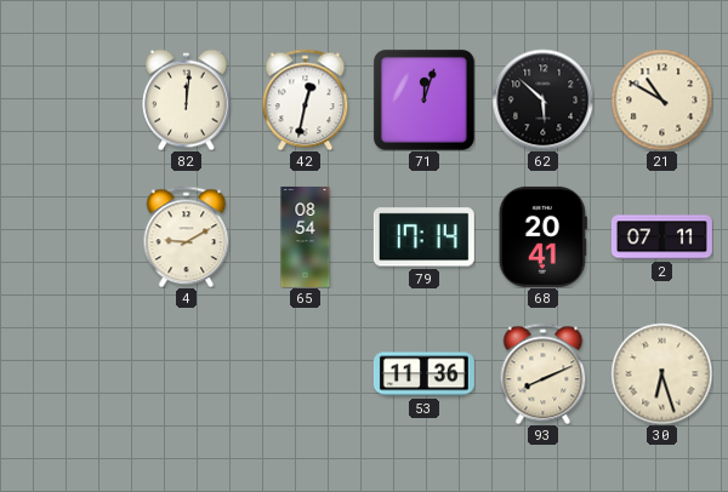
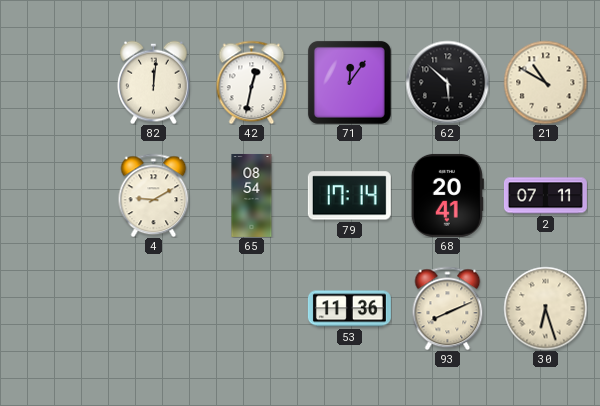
71: 12:03 -> 12:06
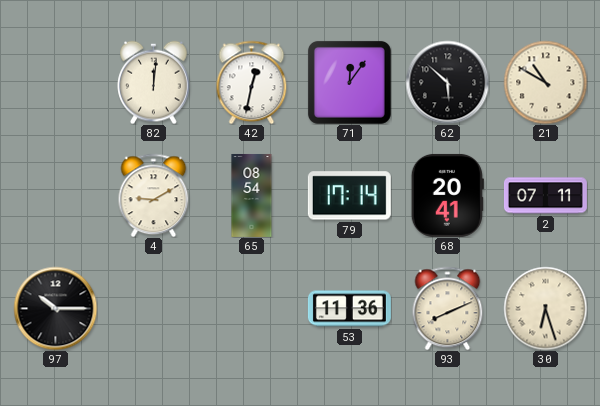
97: none -> 10:15
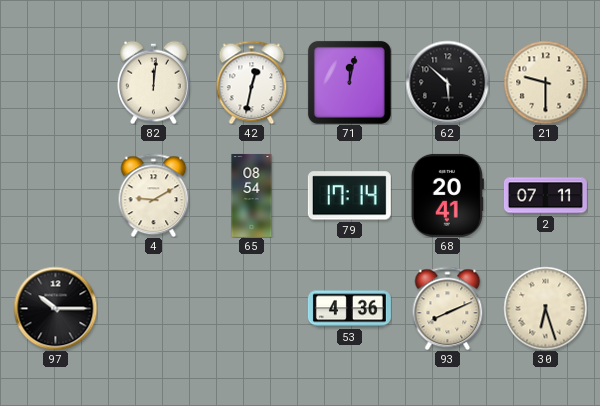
71: 12:06 -> 12:02
21: 10:50 -> 9:30
53: 11:36 -> 4:36
